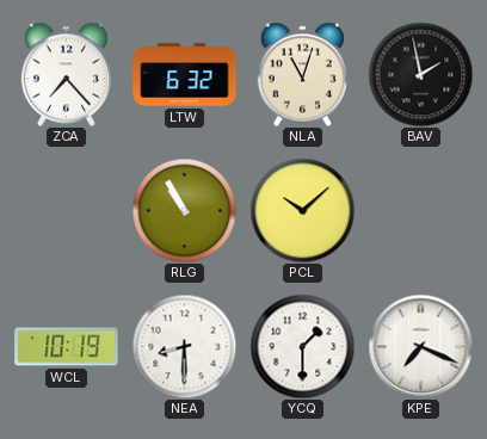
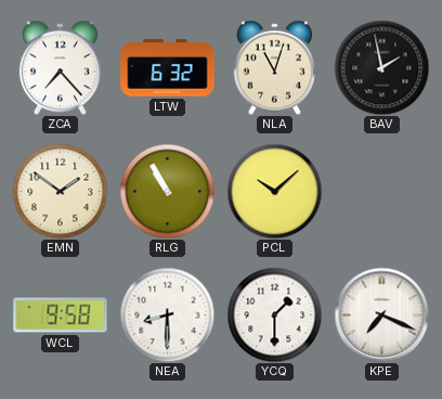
EMN: none -> 1:51
WCL: 10:19 -> 9:58
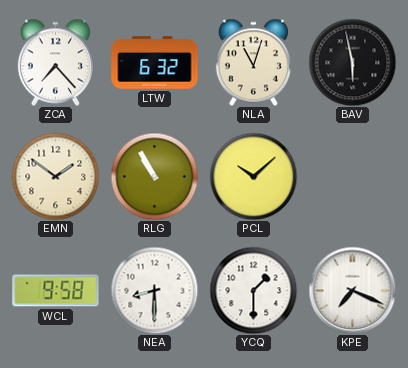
BAV: 1:58 -> 5:58
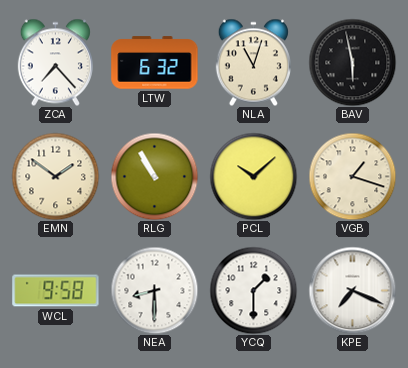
VGB: none -> 1:18
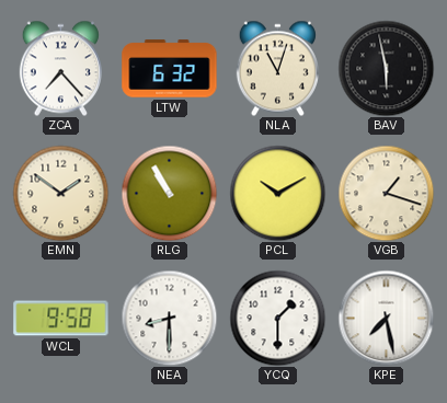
PCL: 10:08 -> 10:10
KPE: 7:19 -> 7:28
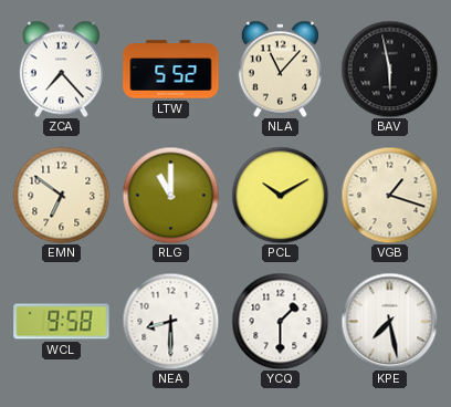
LTW: 6:32 -> 5:52
NLA: 11:03 -> 11:07
EMN: 1:51 -> 6:51
RLG: 10:55 -> 11:00
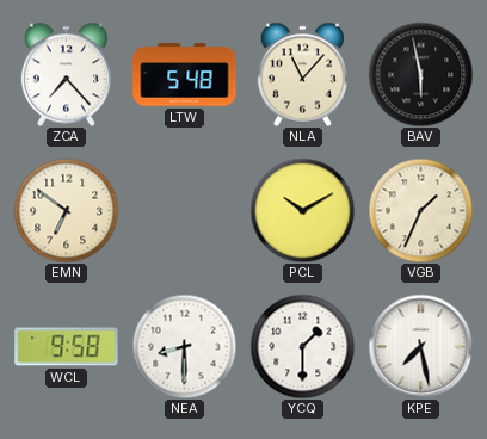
LTW: 5:52 -> 5:48
RLG: 11:00 -> none
VGB: 1:18 -> 1:34
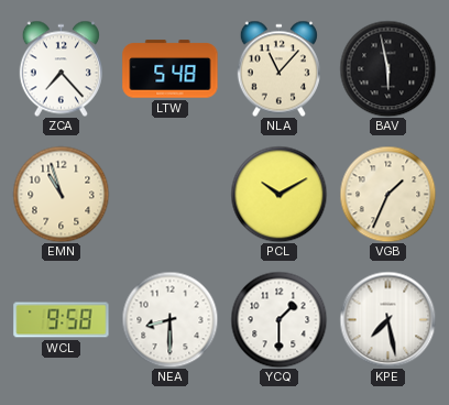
EMN: 6:51 -> 10:57
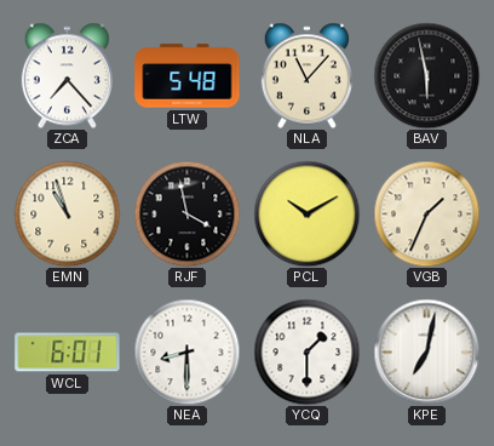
RJF: none -> 3:58
WCL: 9:58 -> 6:01
KPE: 7:28 -> 7:02
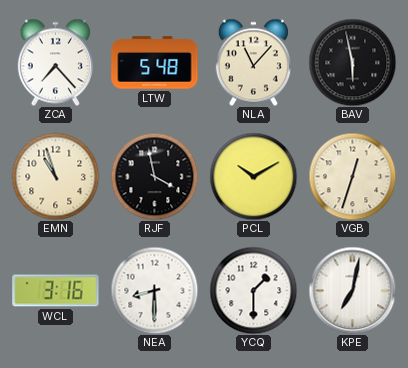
VGB: 1:34 -> 12:33
WCL: 6:01 -> 3:16
